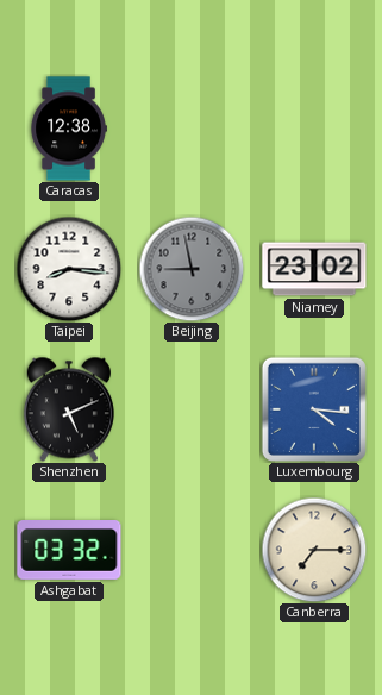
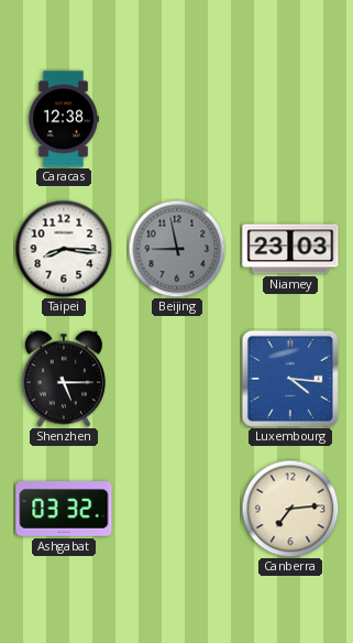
Niamey: 23:02 -> 23:03
Shenzhen: 5:11 -> 5:15
Canberra: 7:15 -> 7:14
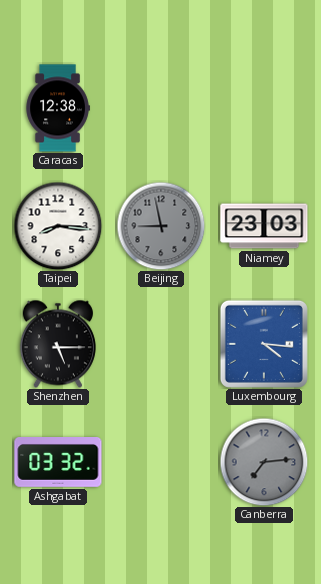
Canberra dial: cream -> grey
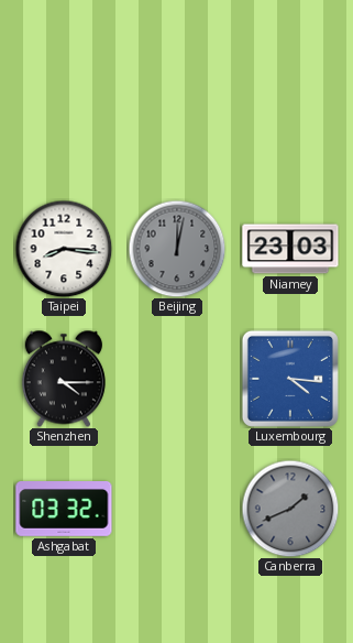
Caracas: 12:38 -> none
Beijing: 8:58 -> 12:02
Shenzhen: 5:15 -> 4:15
Canberra: 7:14 -> 1:41
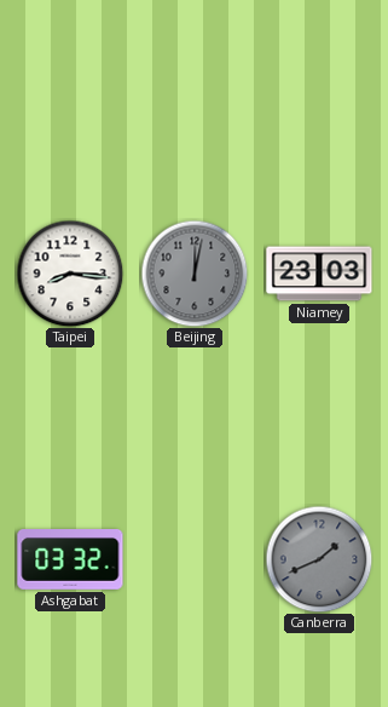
Shenzhen: 4:15 -> none
Luxembourg: 4:16 -> none
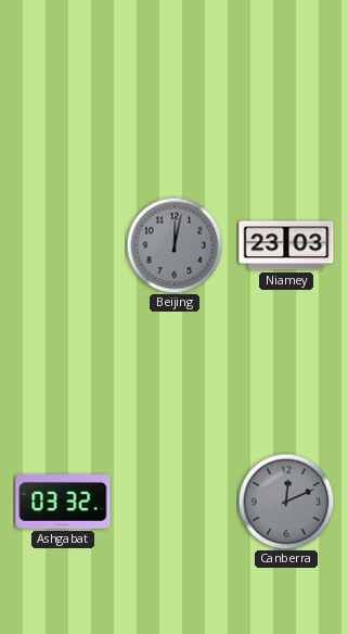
Taipei: 8:16 -> none
Canberra: 1:41 -> 12:11
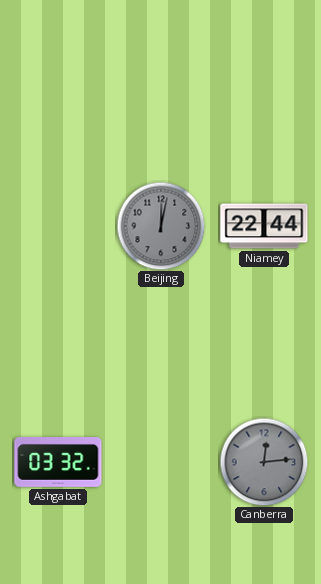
Niamey: 23:03 -> 22:44
Canberra: 12:11 -> 12:14
